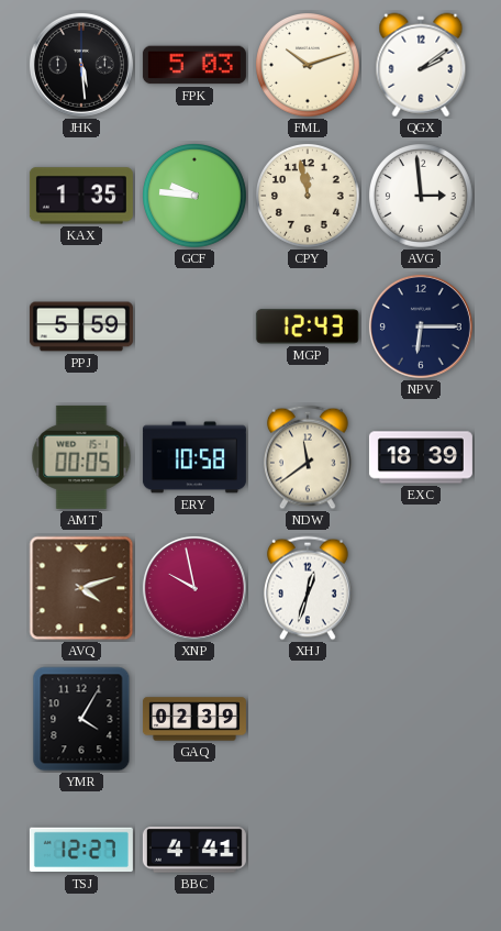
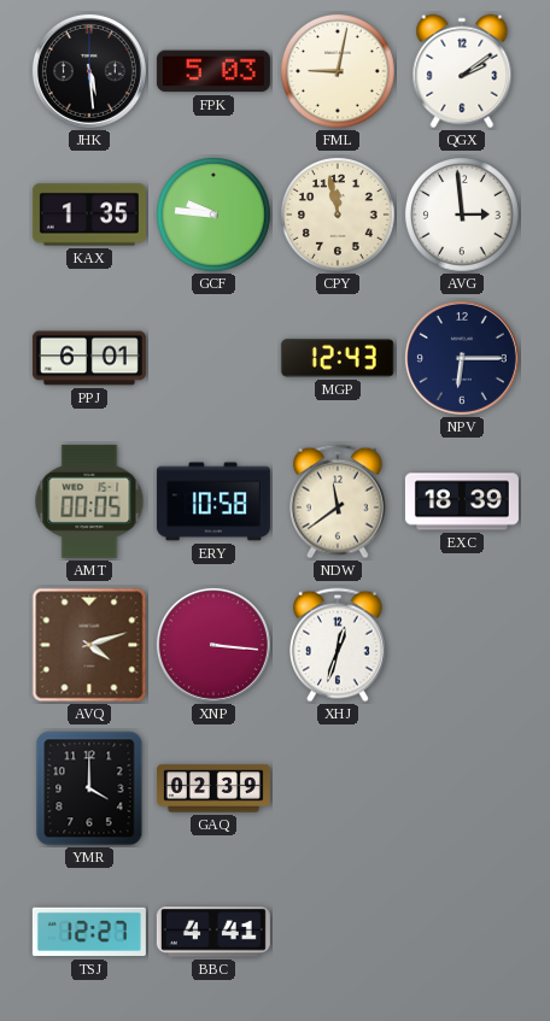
FML: 10:12 -> 9:02
PPJ: 5:59 -> 6:01
XNP: 9:58 -> 3:16
YMR: 4:05 -> 4:00
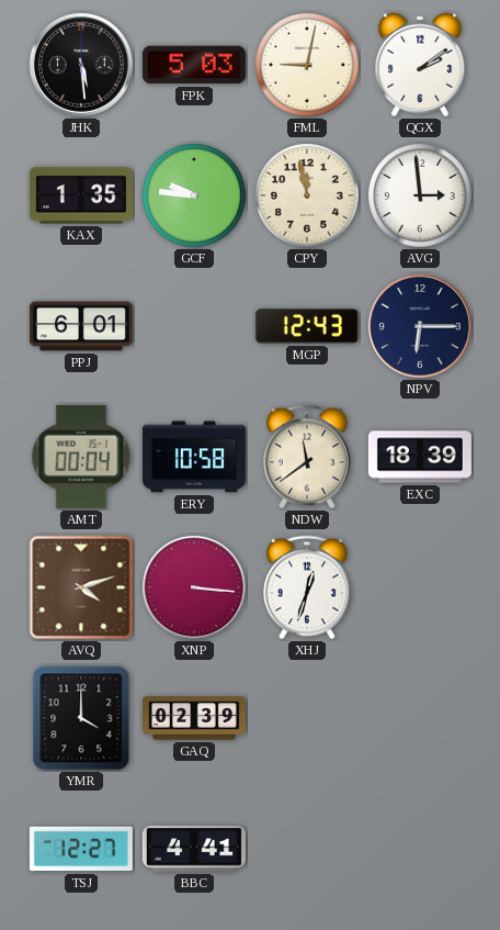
AMT: 00:05 -> 00:04
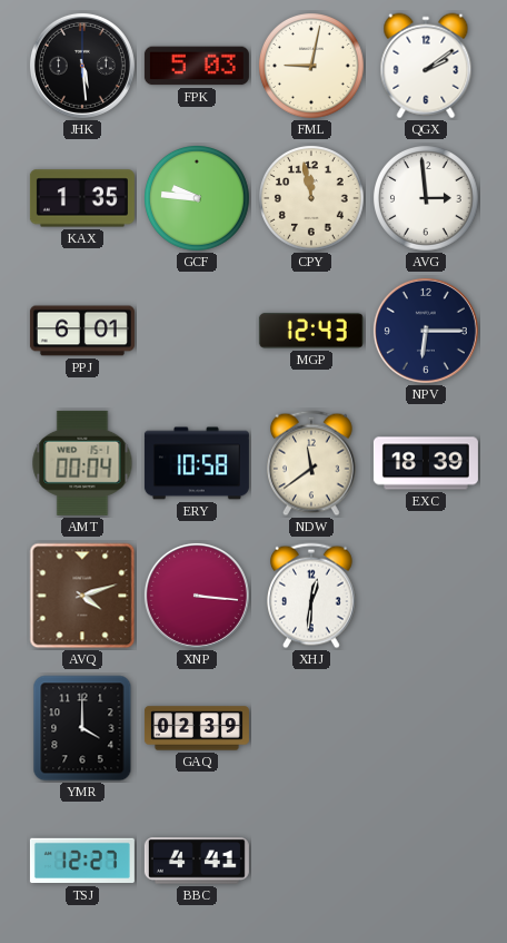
XHJ: 12:33 -> 12:31
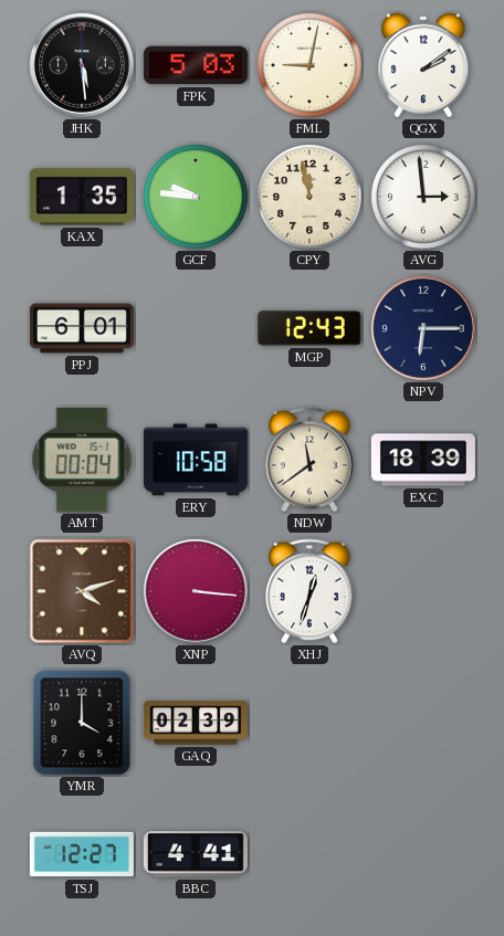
XHJ: 12:31 -> 12:33
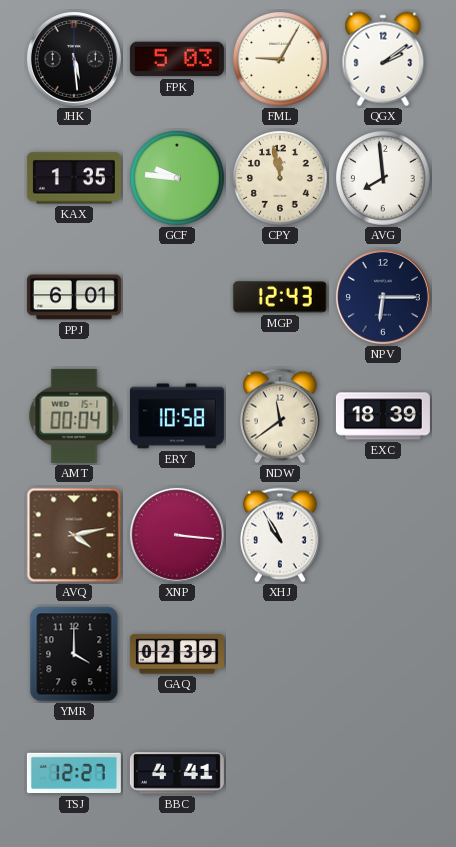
FML: 9:02 -> 9:05
AVG: 2:59 -> 7:59
AVQ: 4:12 -> 4:13
XHJ: 12:33 -> 10:55
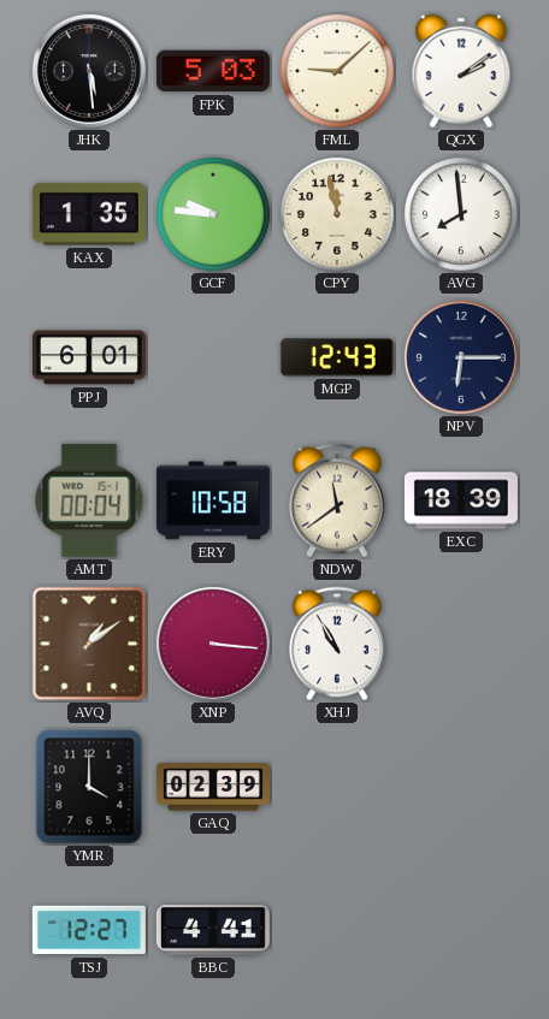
FML: 9:05 -> 9:08
AVQ: 4:13 -> 1:09
